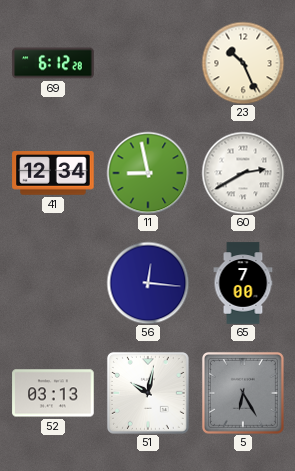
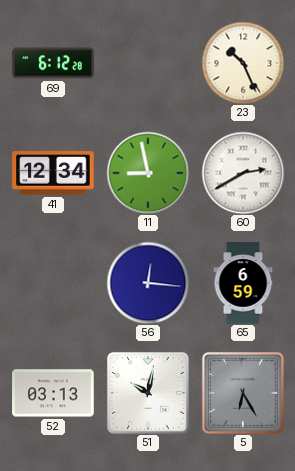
65: 7:00 -> 6:59
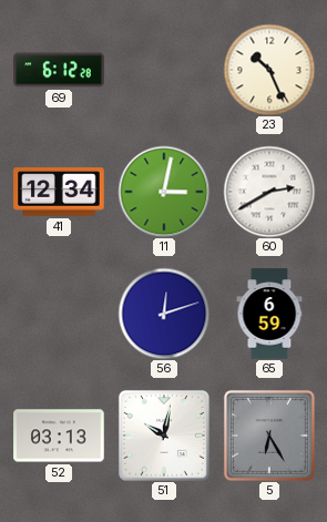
11: 8:58 -> 3:02
56: 12:16 -> 12:12
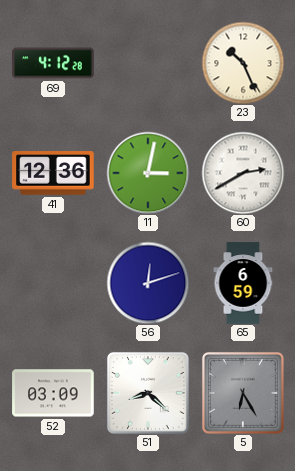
69: 6:12 -> 4:12
41: 12:34 -> 12:36
52: 03:13 -> 03:09
51: 10:02 -> 8:22
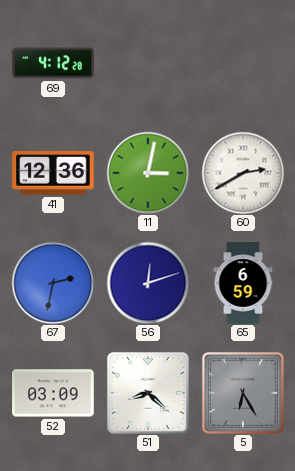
23: 10:26 -> none
67: none -> 2:32
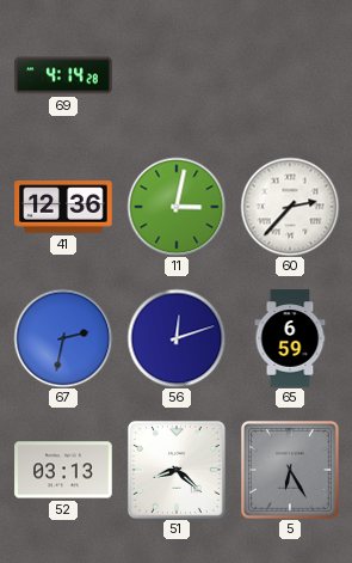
69: 4:12 -> 4:14
60: 2:40 -> 2:37
52: 03:09 -> 03:13
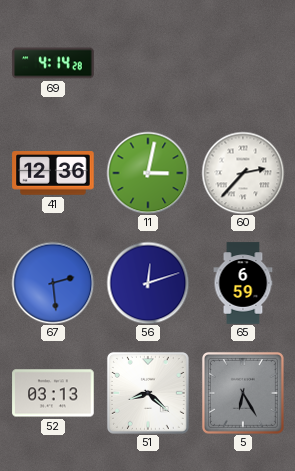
67: 2:32 -> 2:29
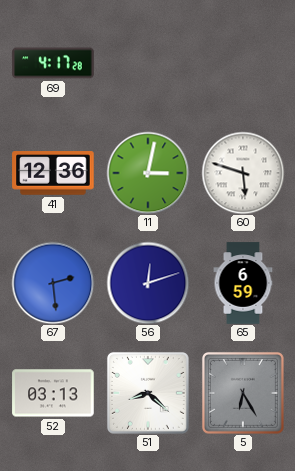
69: 4:14 -> 4:17
60: 2:37 -> 5:48
